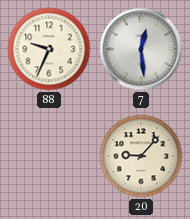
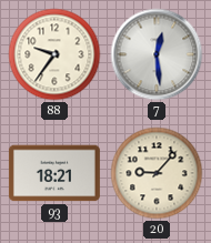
88: 9:34 -> 9:36
93: none -> 18:21
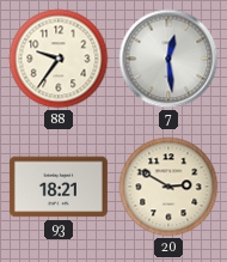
20: 9:07 -> 2:50
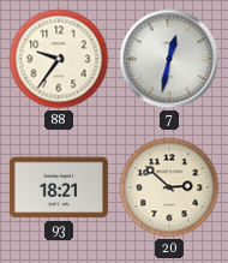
7: 12:29 -> 12:32
20: 2:50 -> 2:52
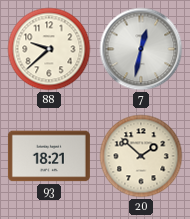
88: 9:36 -> 9:38
20: 2:52 -> 1:52
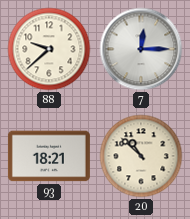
7: 12:32 -> 12:15
20: 1:52 -> 10:52
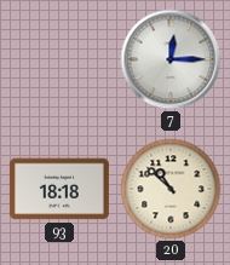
88: 9:38 -> none
93: 18:21 -> 18:18
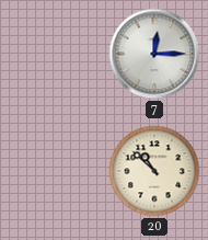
93: 18:18 -> none
